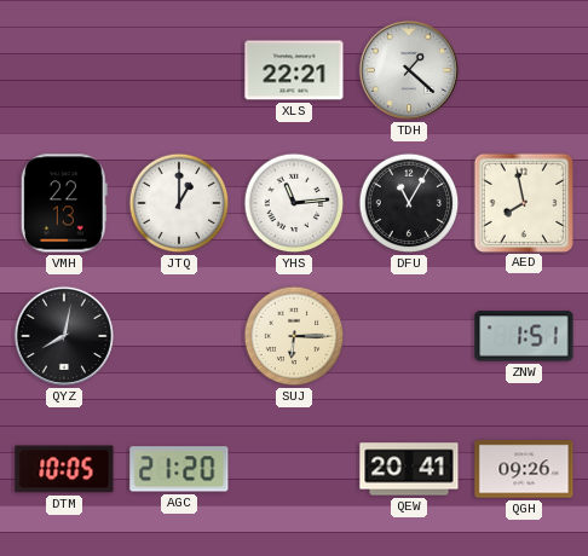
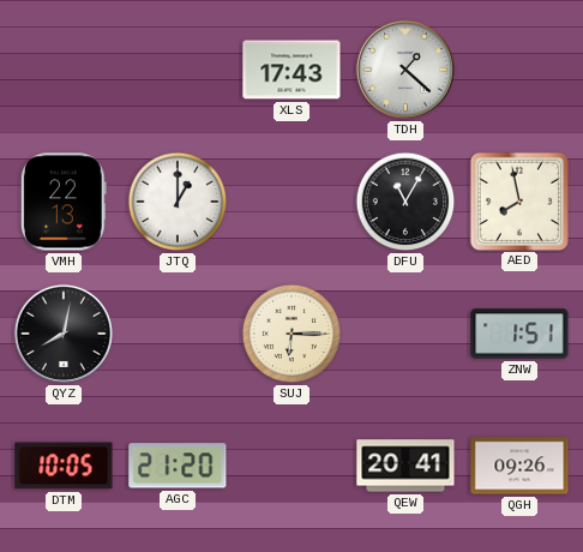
XLS: 22:21 -> 17:43
YHS: 11:14 -> none
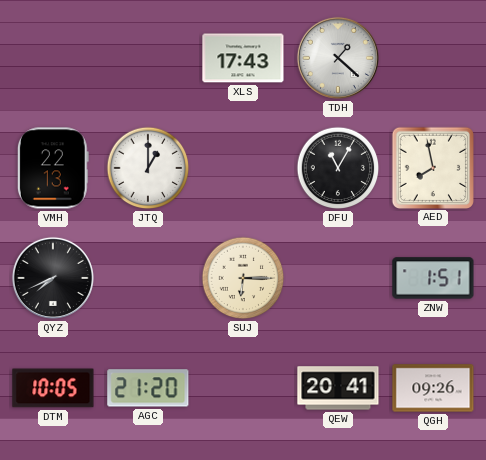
QYZ: 8:02 -> 7:41
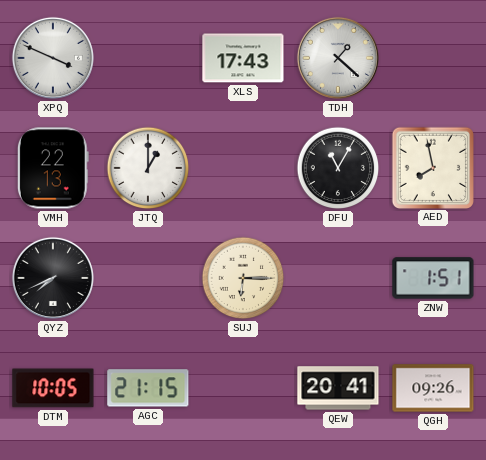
XPQ: none -> 3:49
AGC: 21:20 -> 21:15
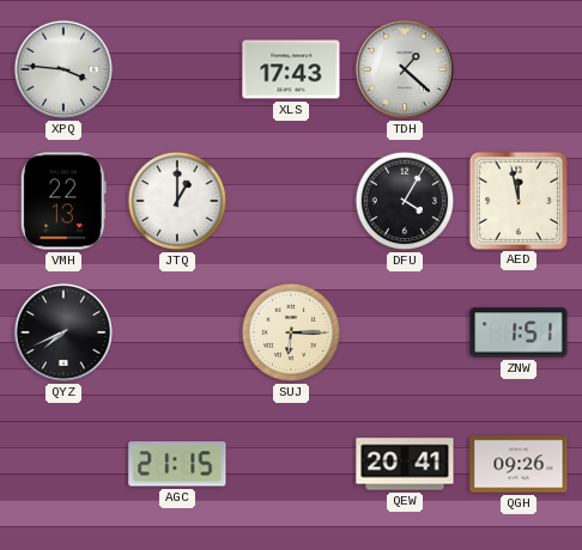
XPQ: 3:49 -> 3:46
DFU: 11:05 -> 4:05
AED: 7:58 -> 11:58
DTM: 10:05 -> none
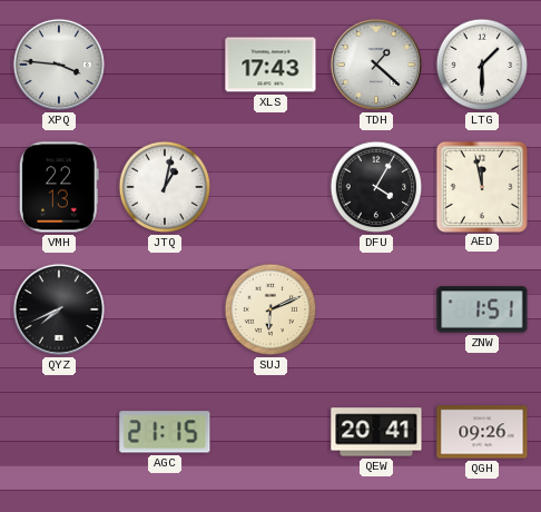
LTG: none -> 1:30
JTQ: 1:00 -> 1:02
SUJ: 6:15 -> 6:11
